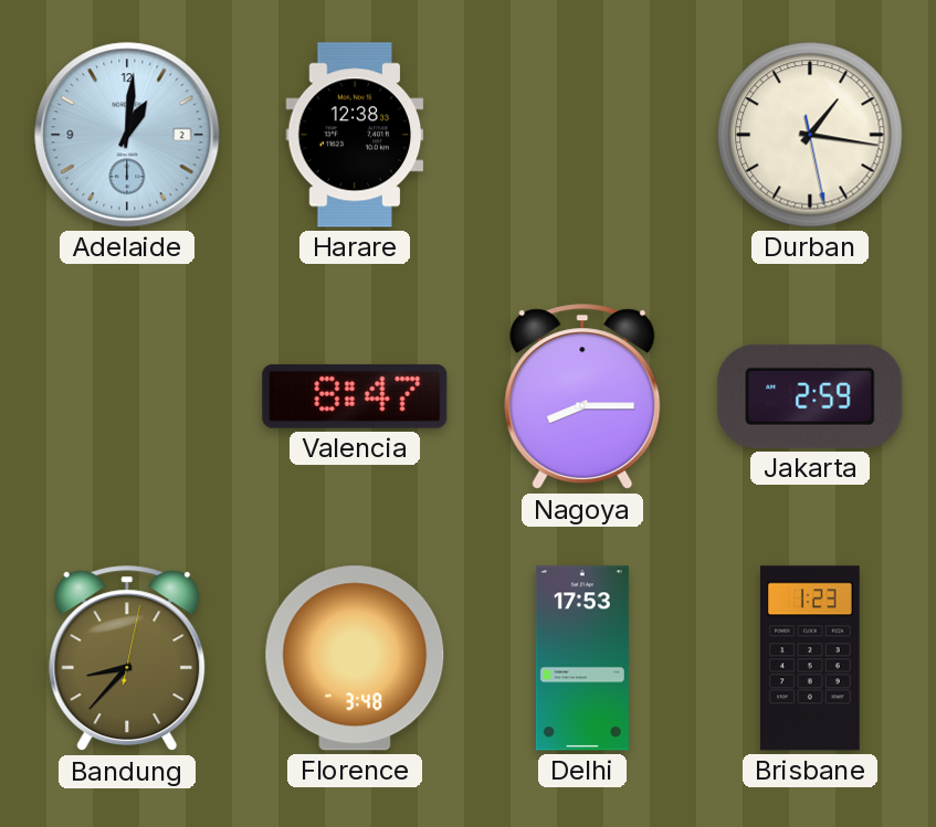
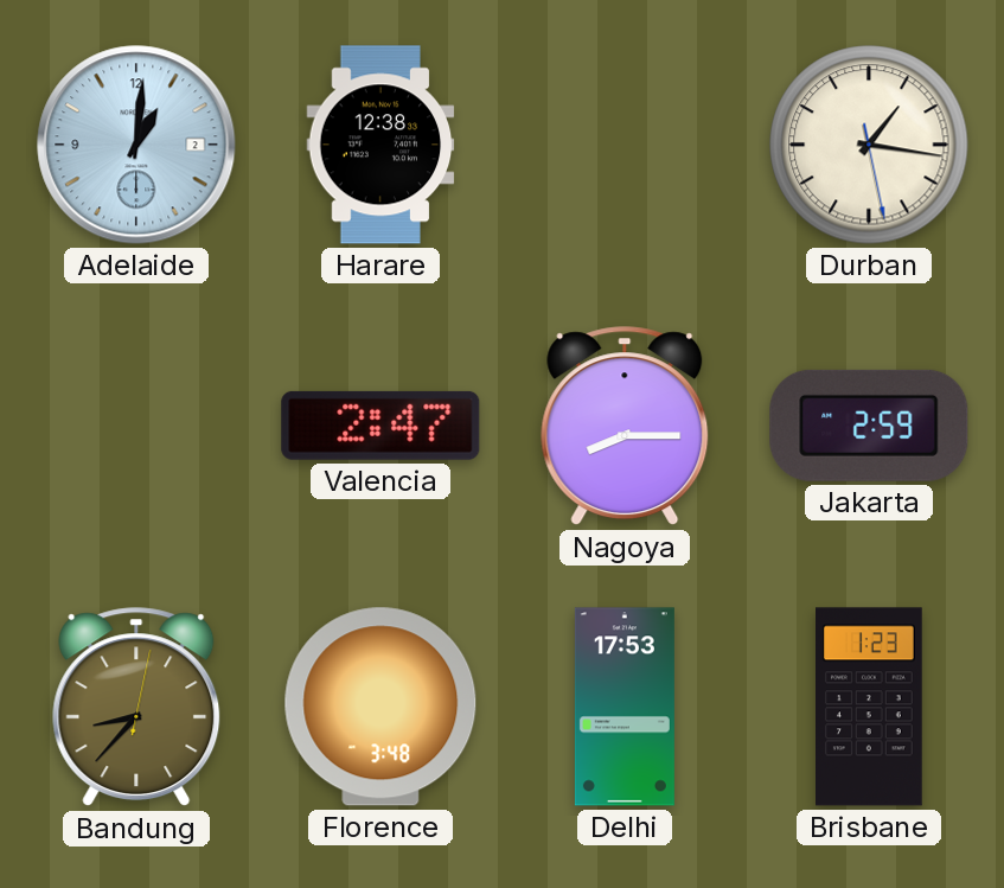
Valencia: 8:47 -> 2:47
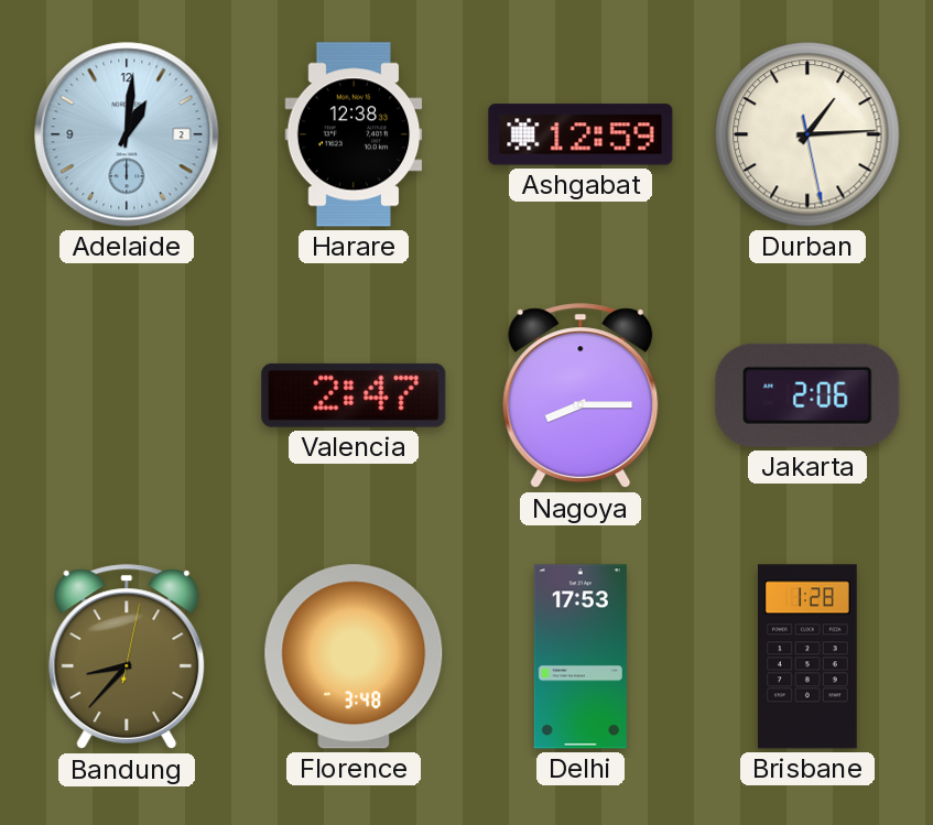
Ashgabat: none -> 12:59
Durban: 1:16 -> 1:14
Jakarta: 2:59 -> 2:06
Brisbane: 1:23 -> 1:28
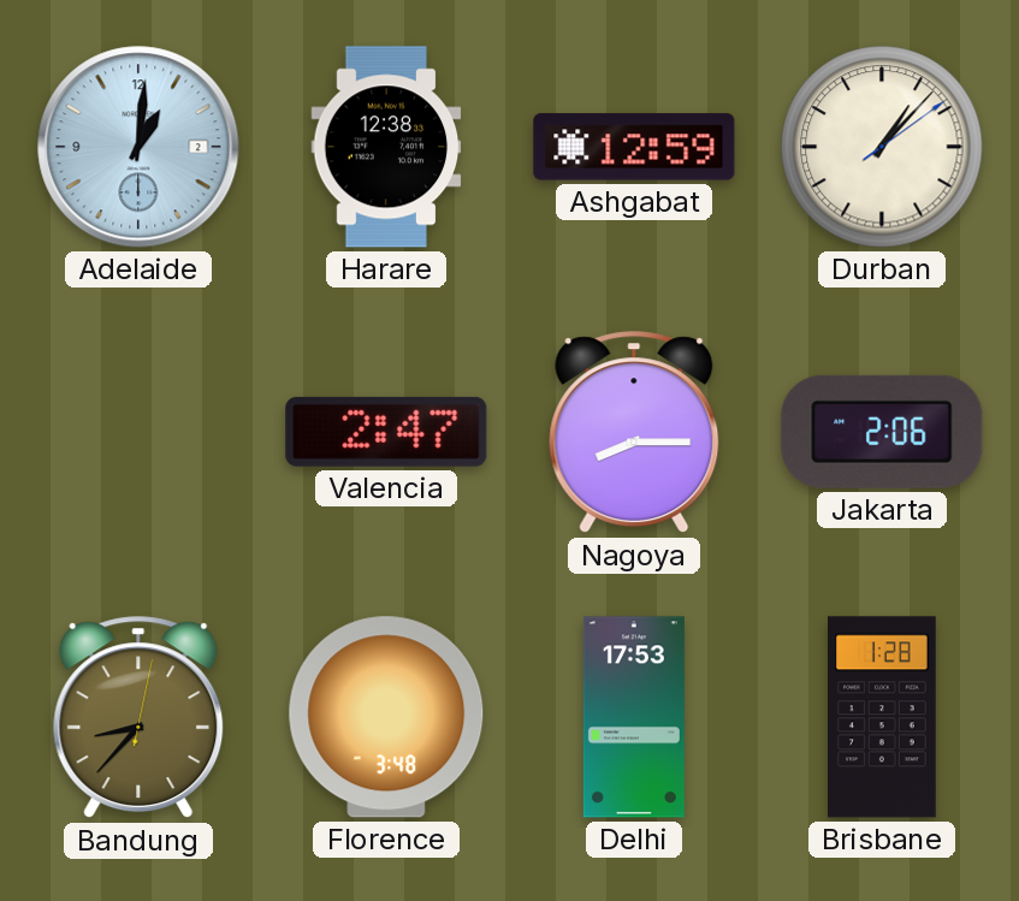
Durban: 1:14 -> 1:07
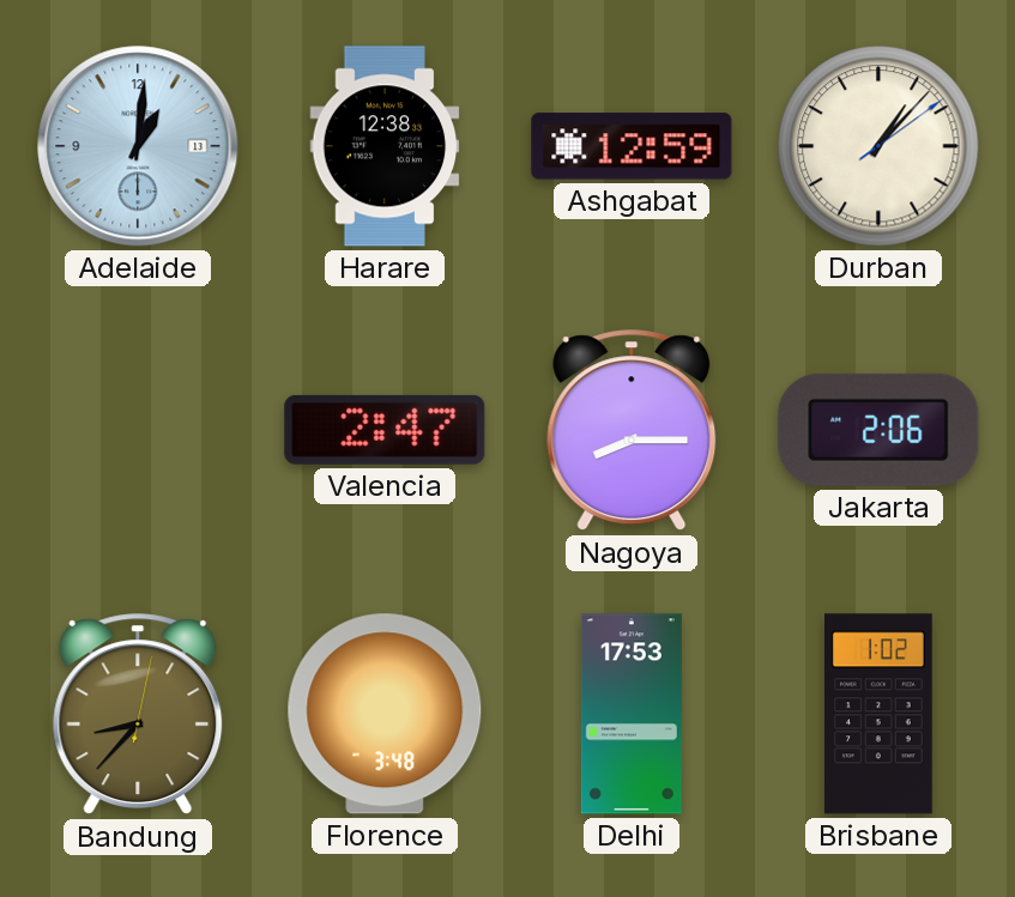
Adelaide date: 2 -> 13
Brisbane: 1:28 -> 1:02
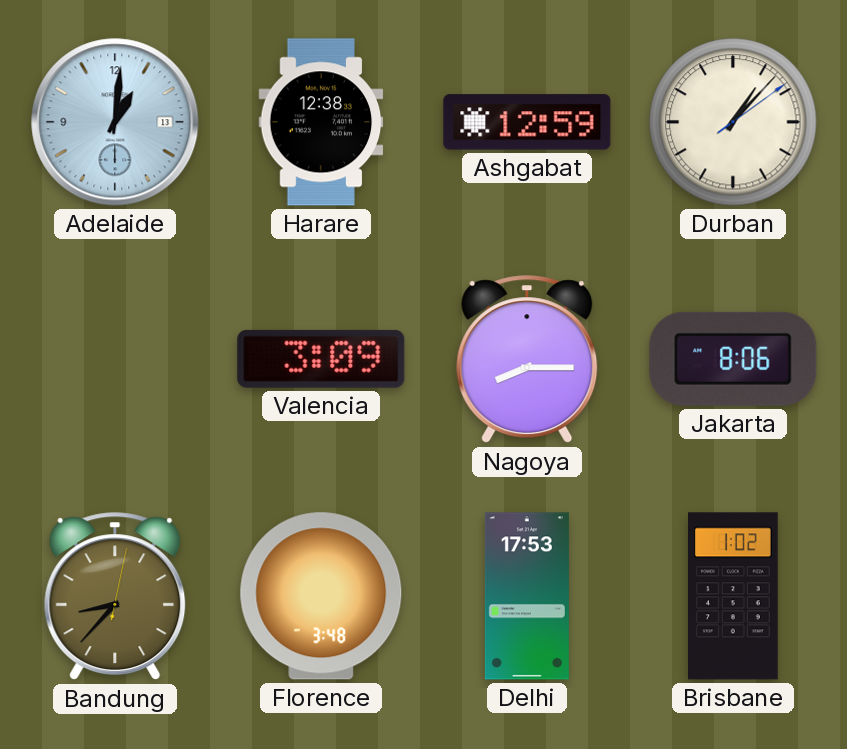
Valencia: 2:47 -> 3:09
Jakarta: 2:06 -> 8:06
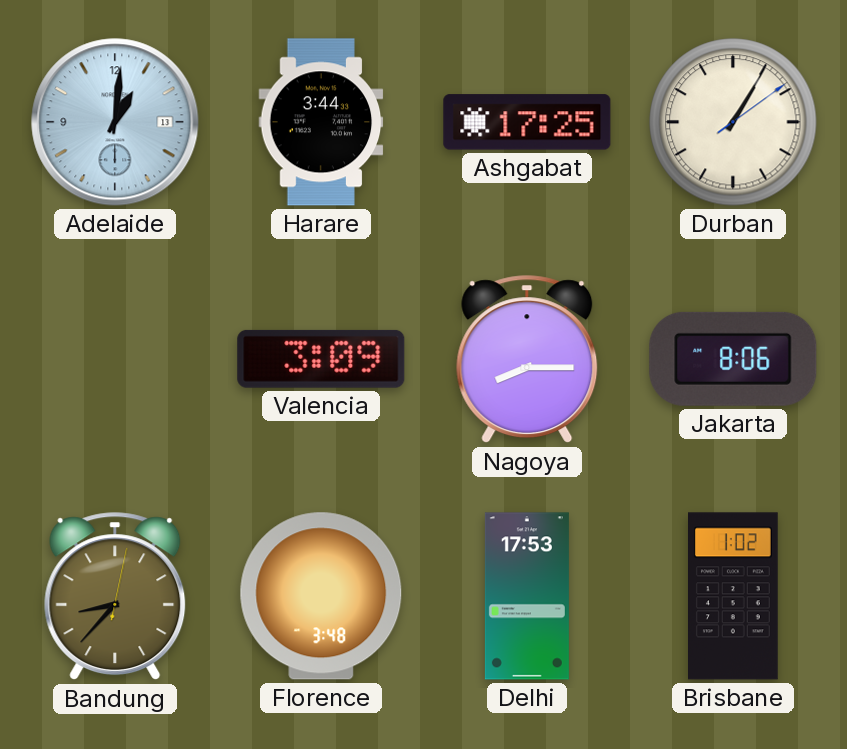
Harare: 12:38 -> 3:44
Ashgabat: 12:59 -> 17:25
Durban: 1:07 -> 1:05
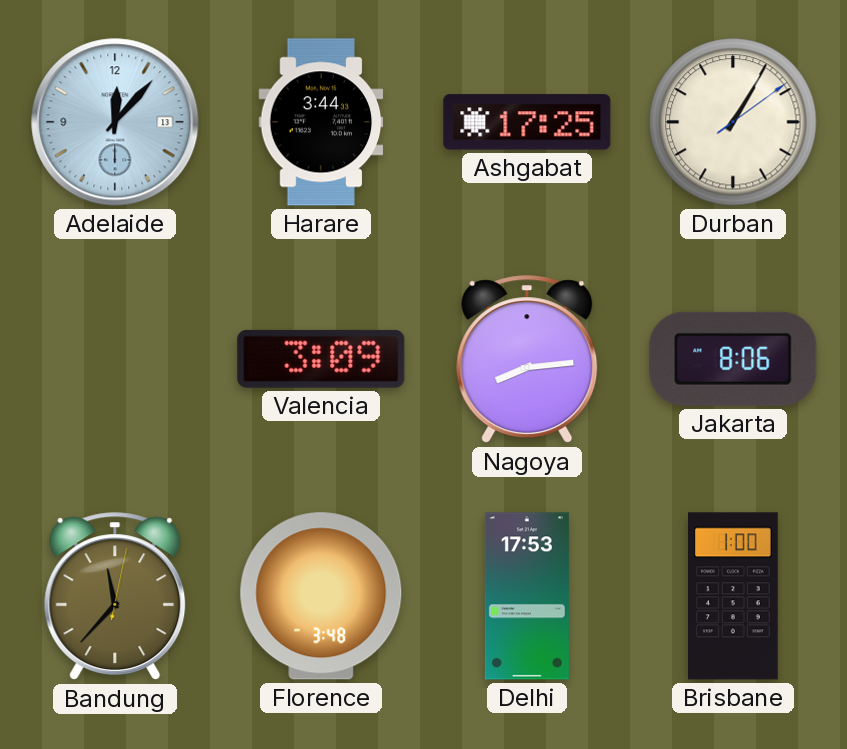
Adelaide: 1:01 -> 12:07
Nagoya: 8:15 -> 8:14
Bandung: 8:37 -> 11:37
Brisbane: 1:02 -> 1:00
